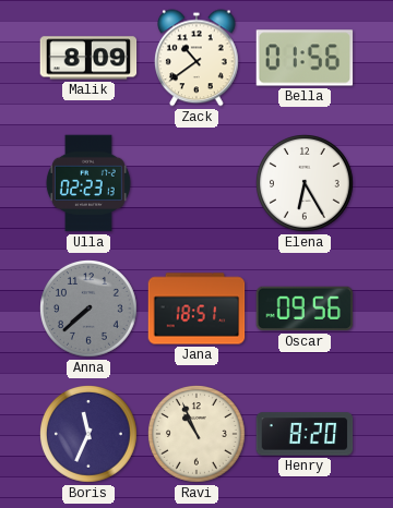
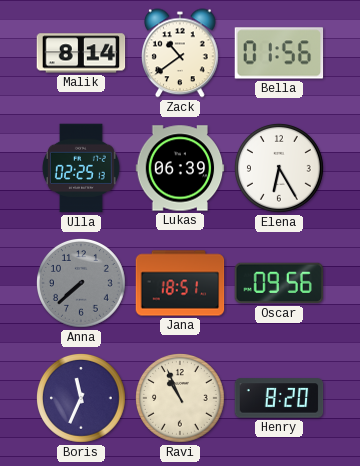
Malik: 8:09 -> 8:14
Ulla: 02:23 -> 02:25
Lukas: none -> 06:39
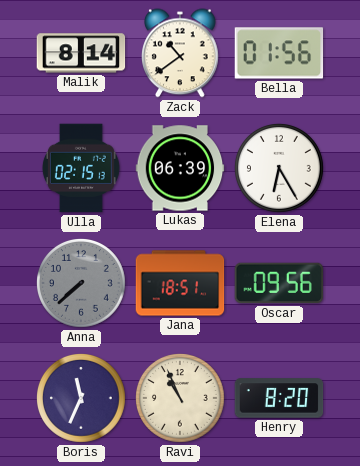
Ulla: 02:25 -> 02:15
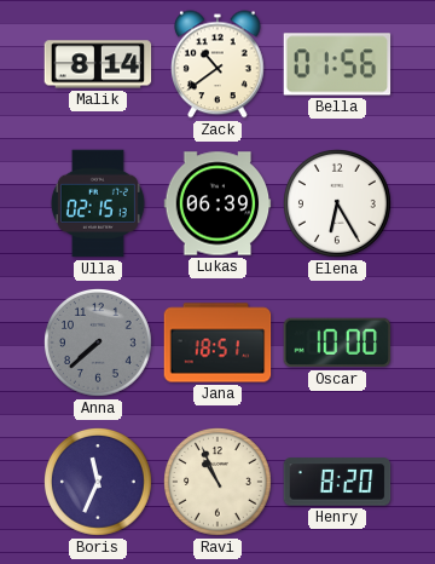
Oscar: 09:56 -> 10:00
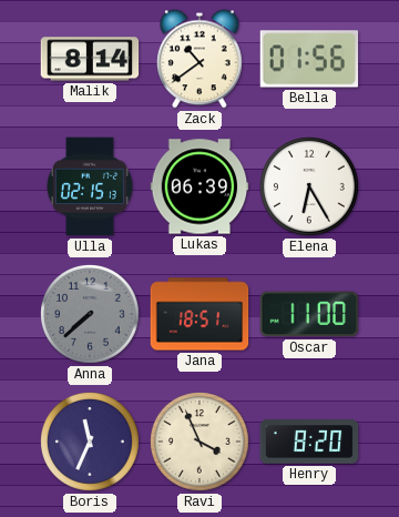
Oscar: 10:00 -> 11:00
Ravi: 10:56 -> 3:56
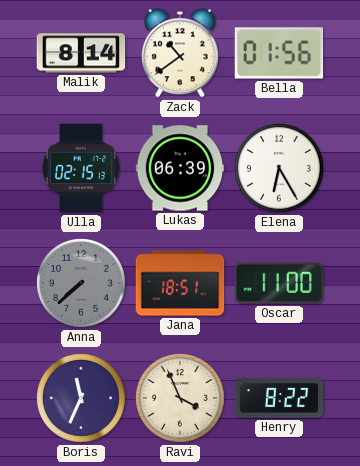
Henry: 8:20 -> 8:22
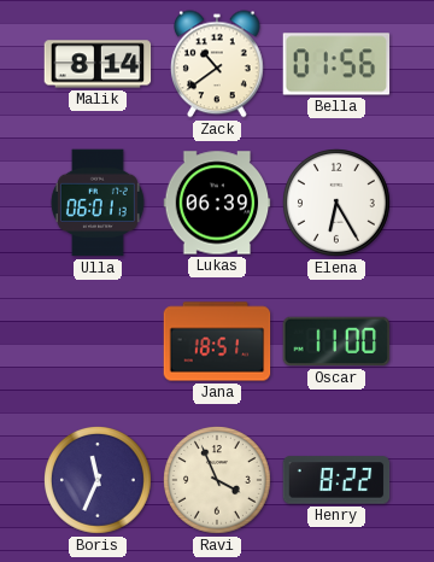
Ulla: 02:15 -> 06:01
Anna: 7:38 -> none
